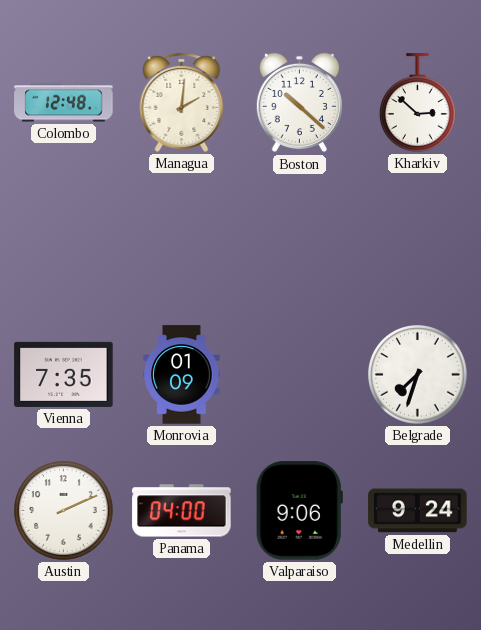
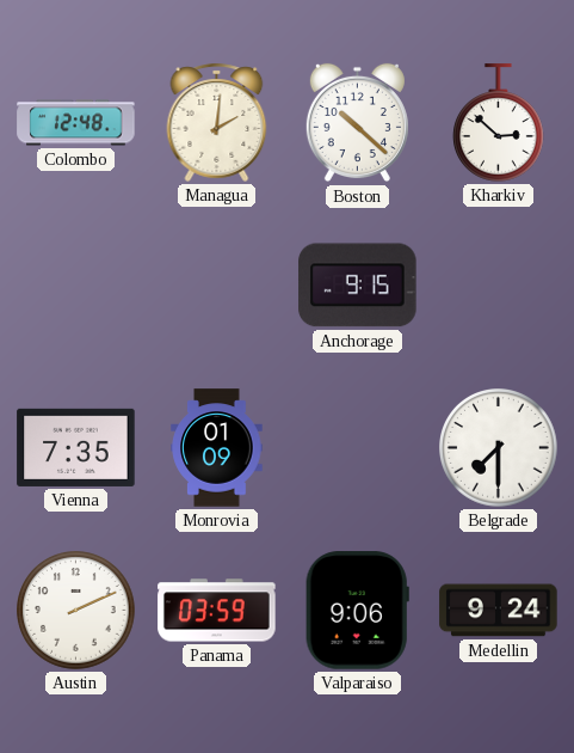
Anchorage: none -> 9:15
Belgrade: 7:33 -> 7:30
Panama: 04:00 -> 03:59
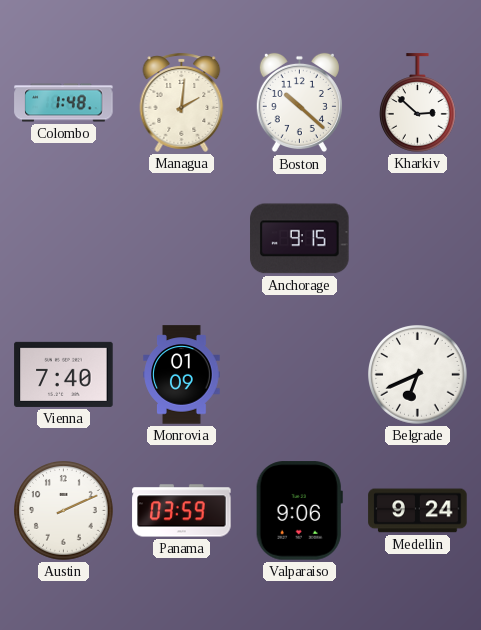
Colombo: 12:48 -> 1:48
Vienna: 7:35 -> 7:40
Belgrade: 7:30 -> 6:41
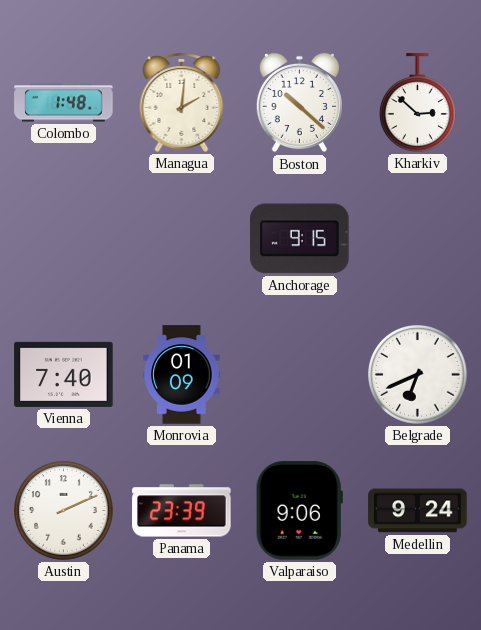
Panama: 03:59 -> 23:39
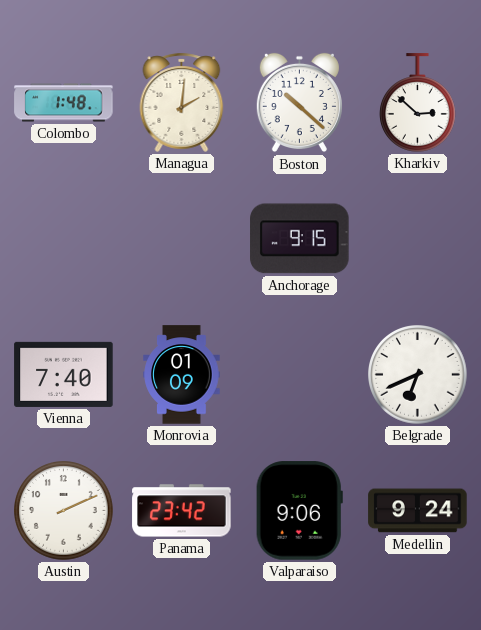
Panama: 23:39 -> 23:42
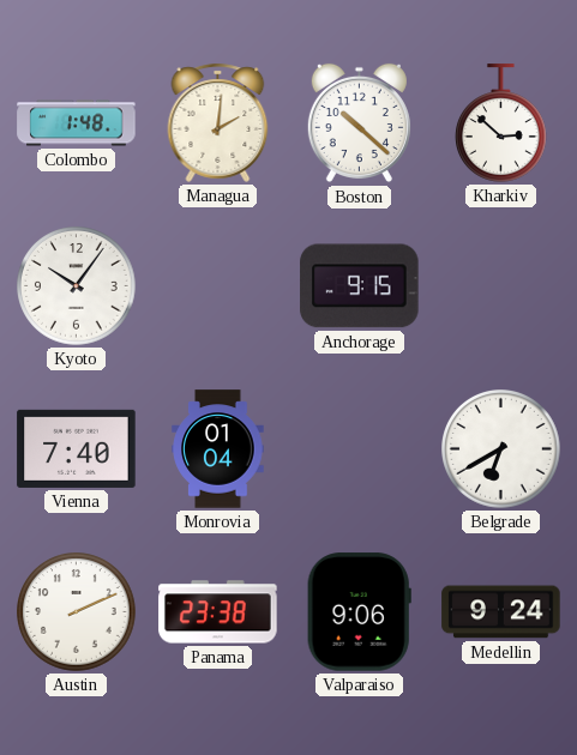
Kyoto: none -> 10:06
Monrovia: 01:09 -> 01:04
Belgrade: 6:41 -> 6:40
Panama: 23:42 -> 23:38
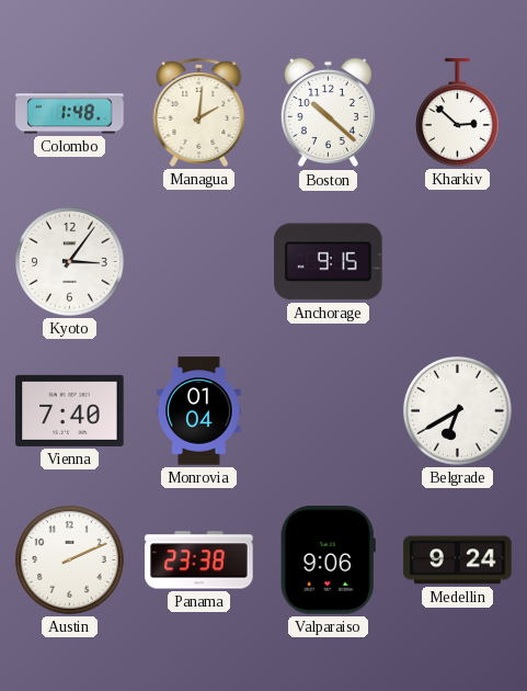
Kyoto: 10:06 -> 3:06
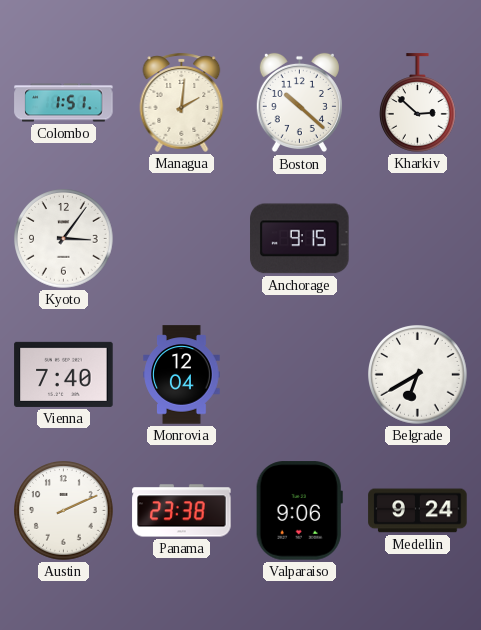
Colombo: 1:48 -> 1:51
Monrovia: 01:04 -> 12:04
